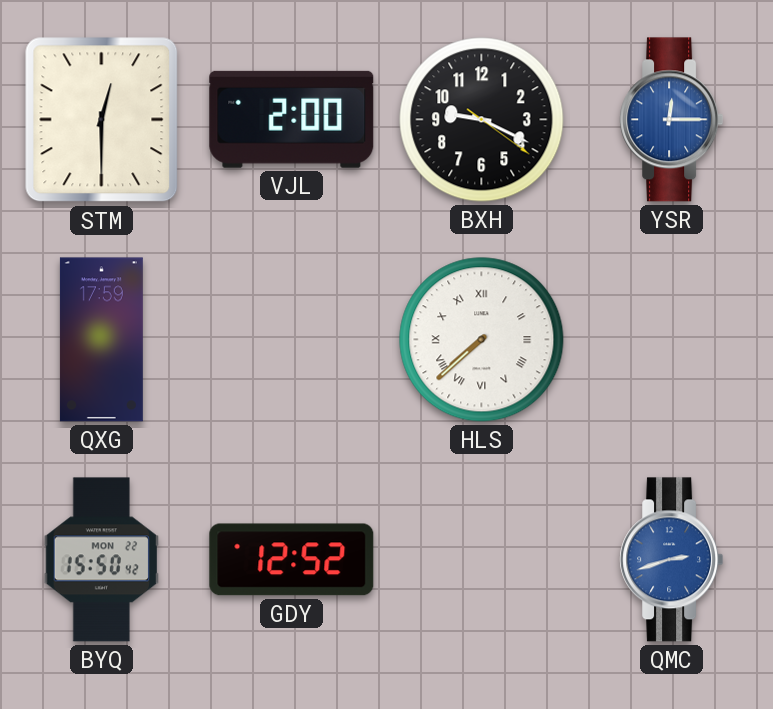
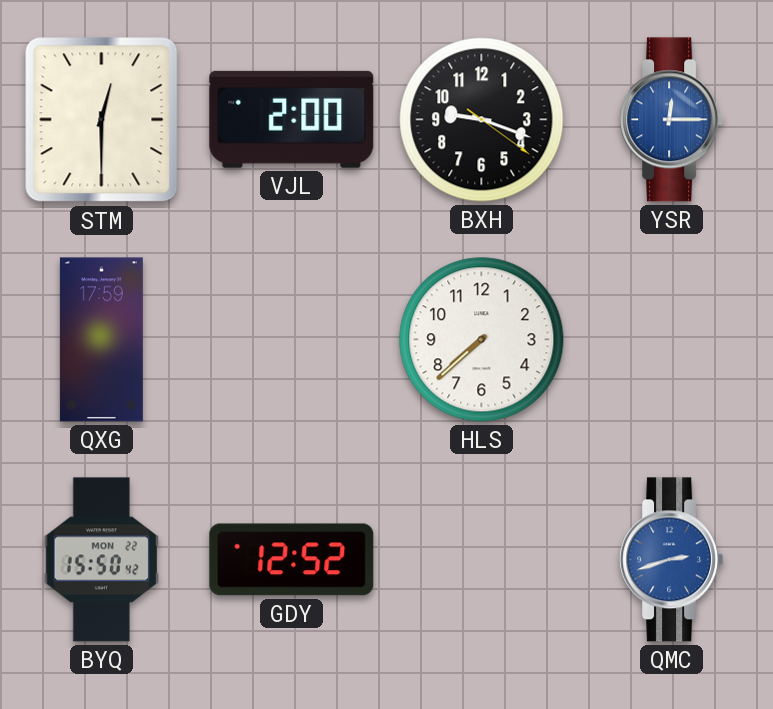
BXH: 9:19 -> 9:18
HLS numerals: Roman -> Arabic
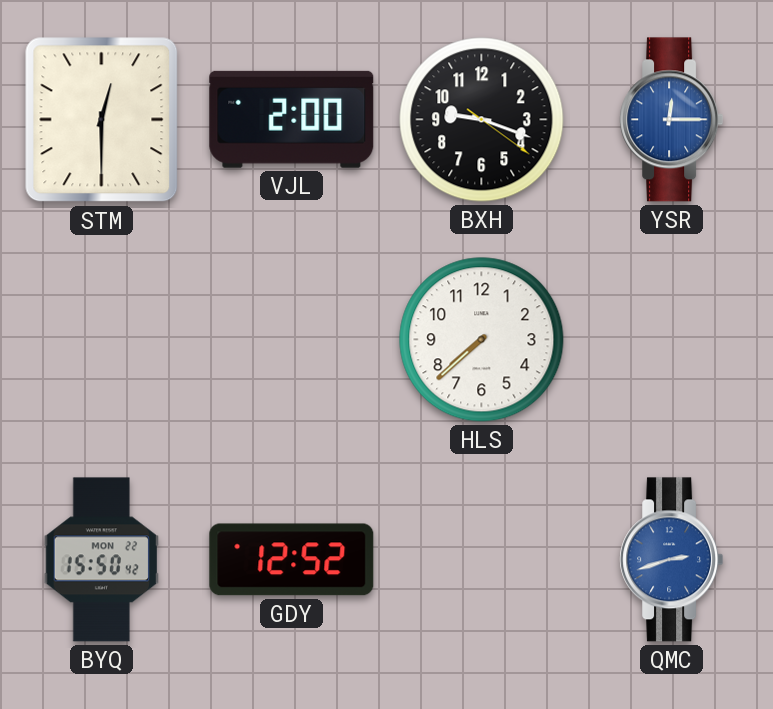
QXG: 17:59 -> none
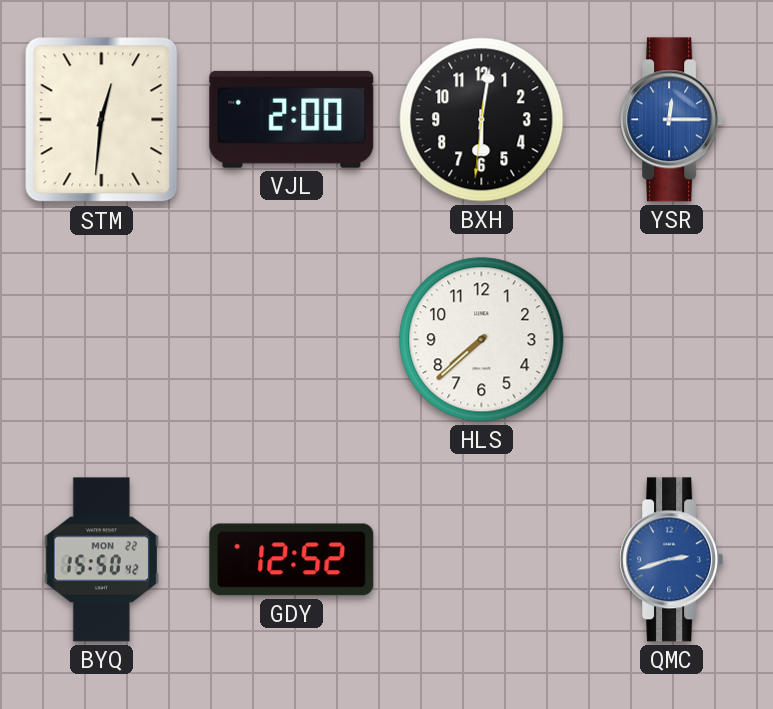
STM: 12:30 -> 12:31
BXH: 9:18 -> 6:01
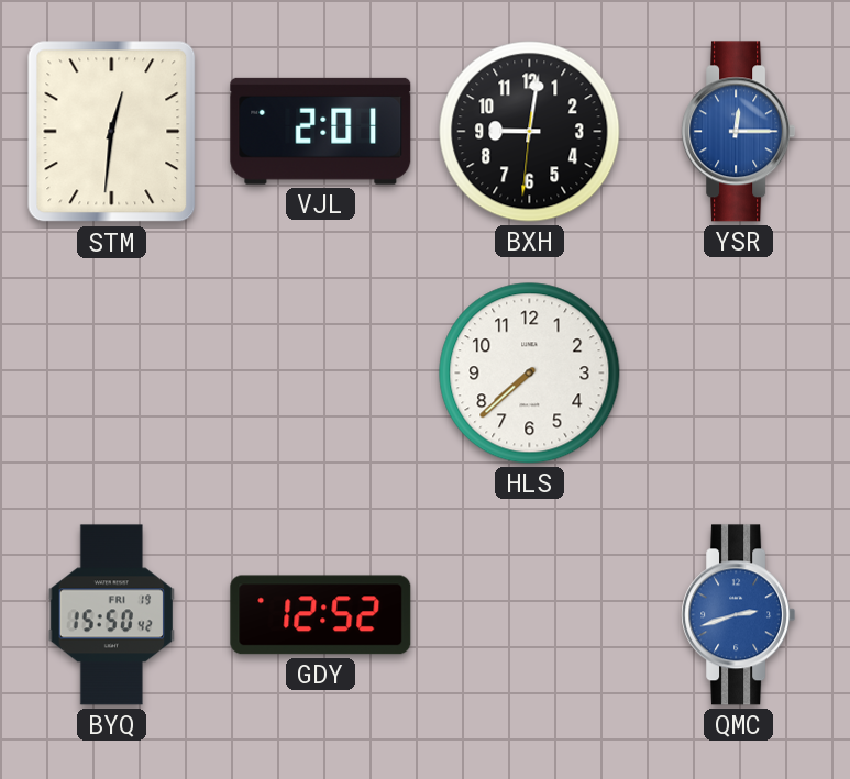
VJL: 2:00 -> 2:01
BXH: 6:01 -> 9:01
BYQ date: MON 22 -> FRI 19
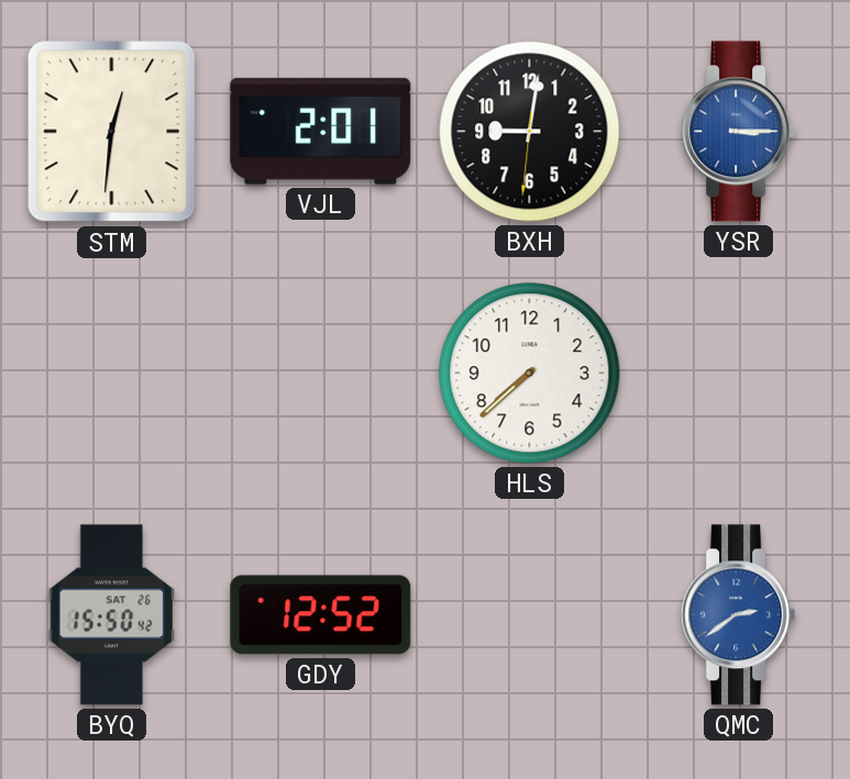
YSR: 12:15 -> 3:15
BYQ date: FRI 19 -> SAT 26
QMC: 2:42 -> 2:39
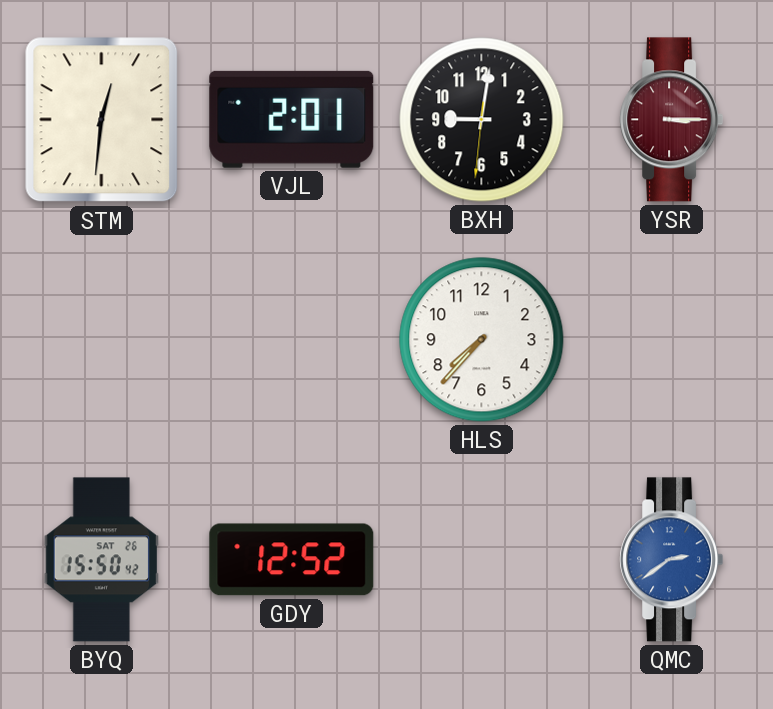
YSR dial: blue -> burgundy
HLS: 7:38 -> 7:37
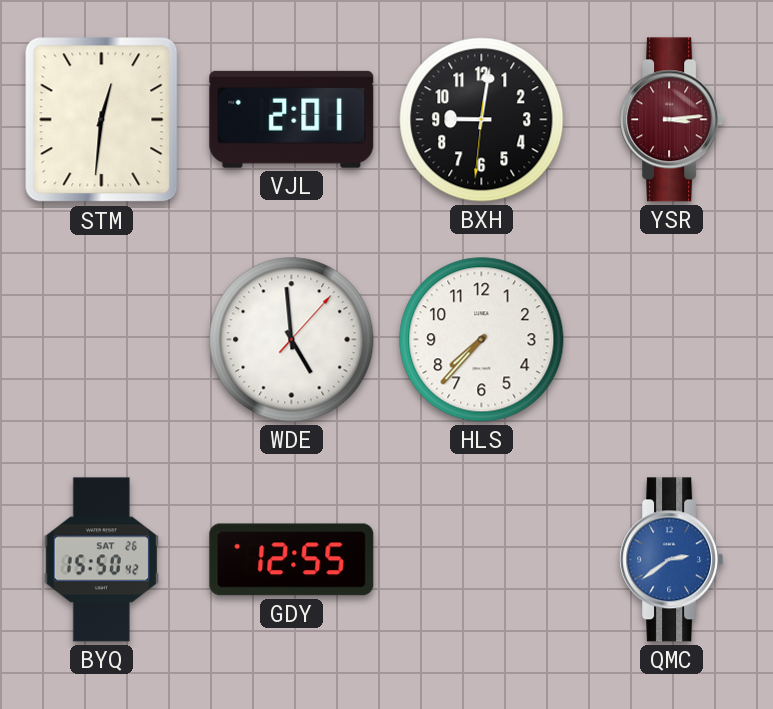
YSR: 3:15 -> 3:14
WDE: none -> 4:59
GDY: 12:52 -> 12:55
